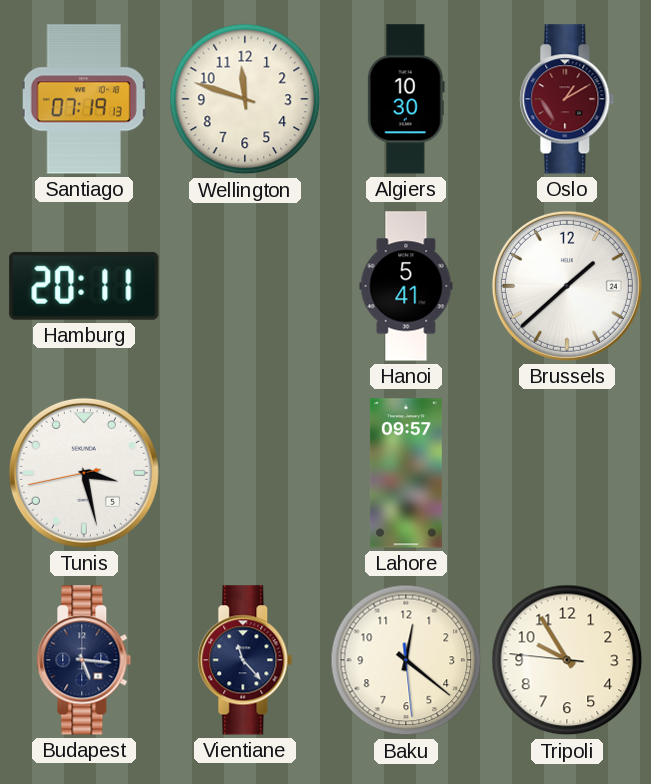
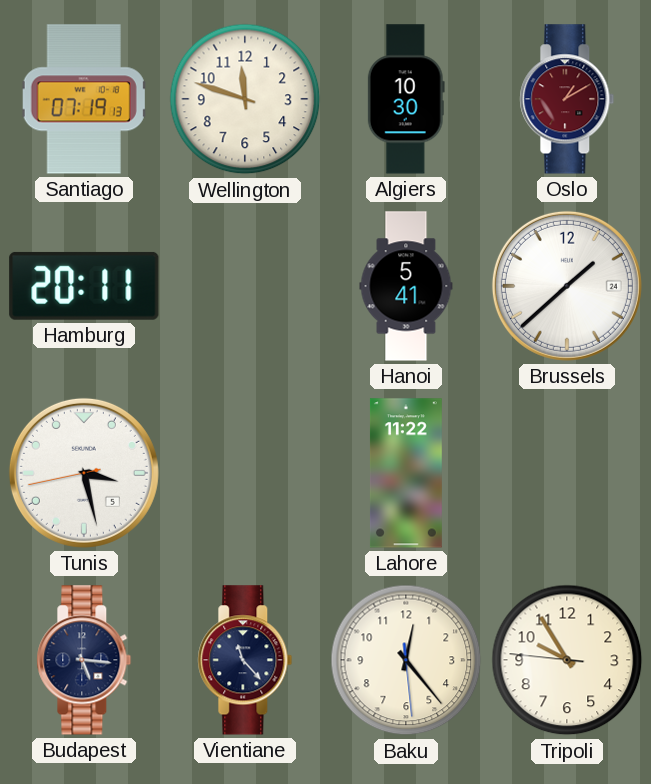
Lahore: 09:57 -> 11:22
Baku: 12:21 -> 12:23
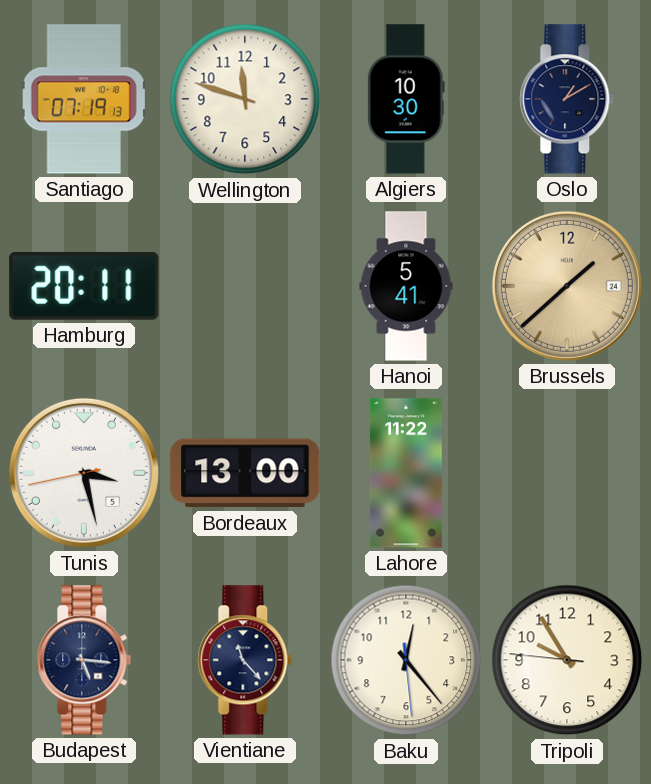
Oslo dial: burgundy -> navy
Brussels dial: white -> champagne
Bordeaux: none -> 13:00
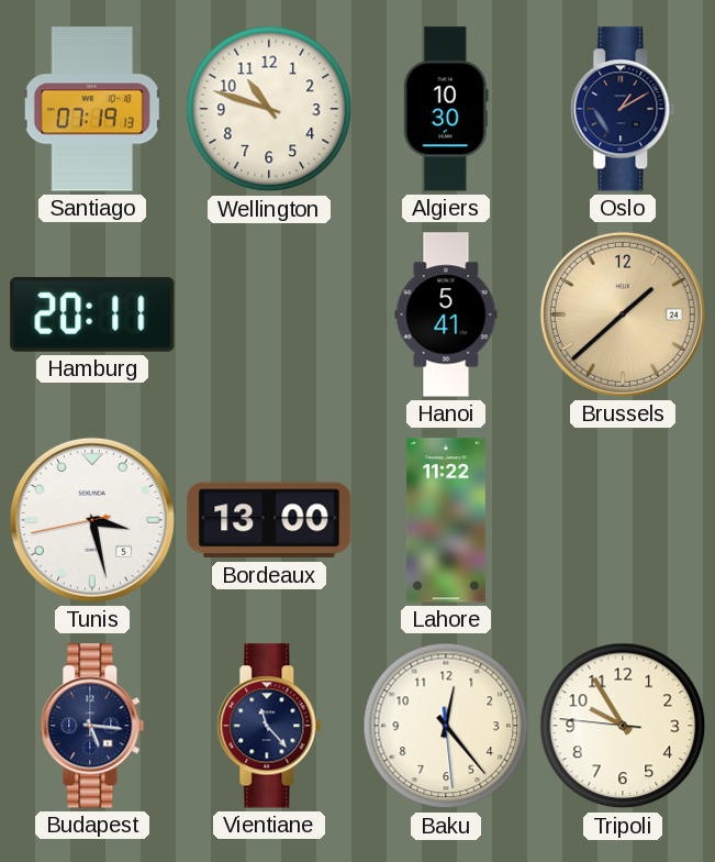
Wellington: 11:48 -> 10:48
